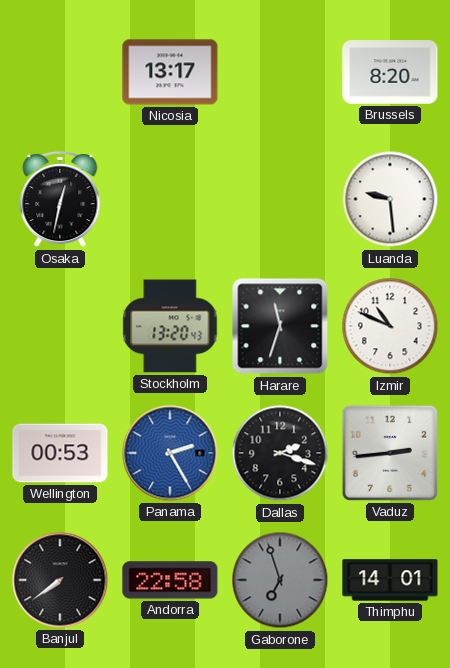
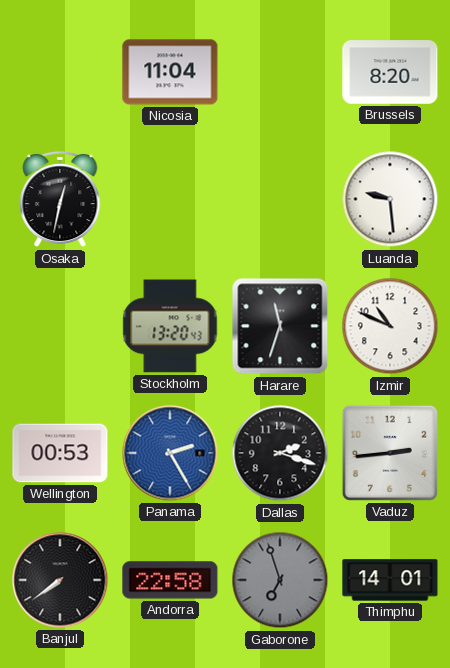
Nicosia: 13:17 -> 11:04
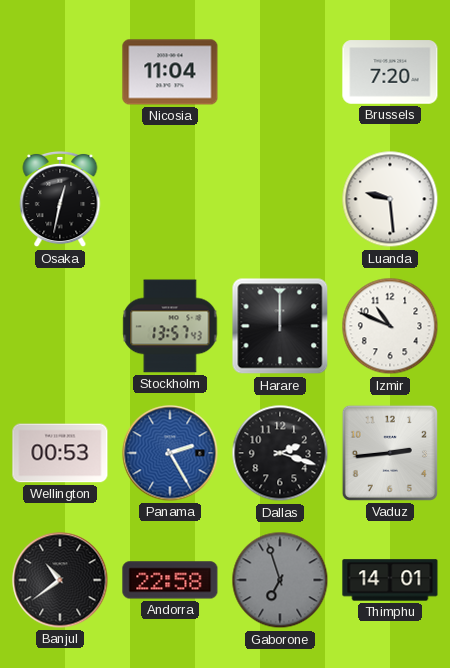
Brussels: 8:20 -> 7:20
Stockholm: 13:20 -> 13:57
Harare: 11:33 -> 12:00
Banjul: 7:39 -> 10:39
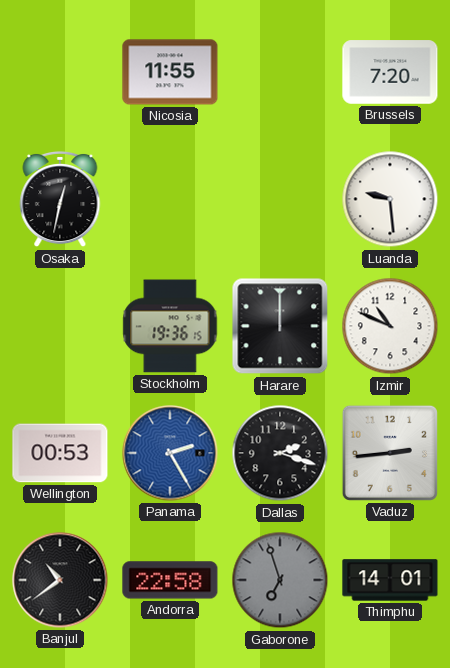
Nicosia: 11:04 -> 11:55
Stockholm: 13:57 -> 19:36
